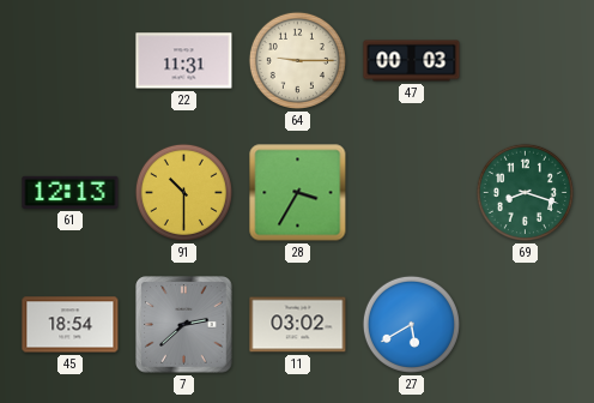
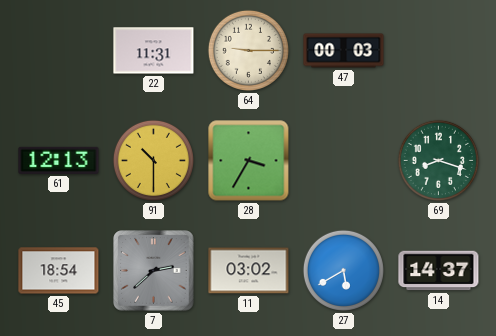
14: none -> 14:37
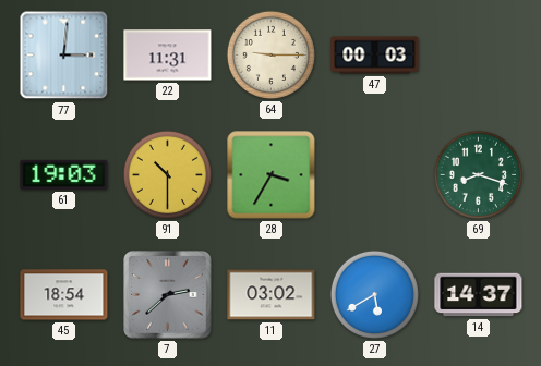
77: none -> 3:01
61: 12:13 -> 19:03
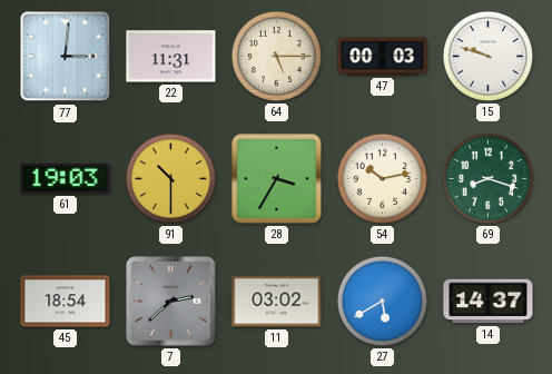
64: 9:15 -> 5:15
15: none -> 9:48
54: none -> 10:13
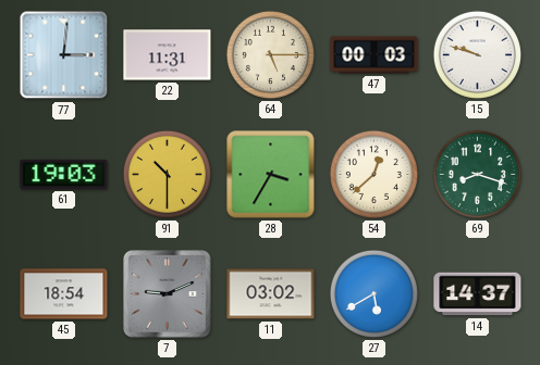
54: 10:13 -> 12:38
7: 2:38 -> 9:11
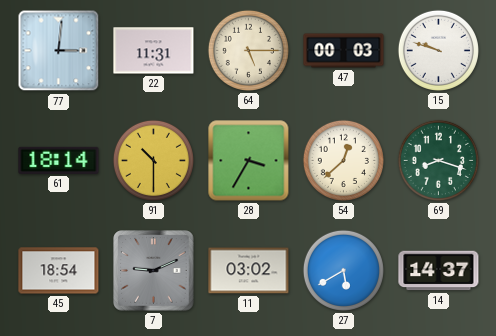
61: 19:03 -> 18:14
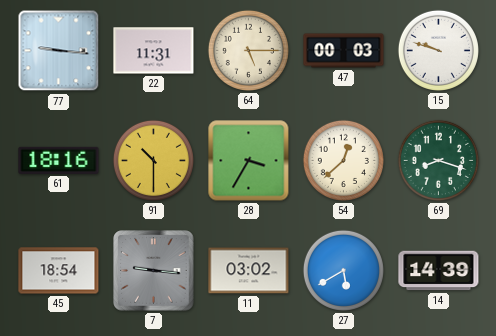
77: 3:01 -> 9:16
61: 18:14 -> 18:16
7: 9:11 -> 9:16
14: 14:37 -> 14:39
